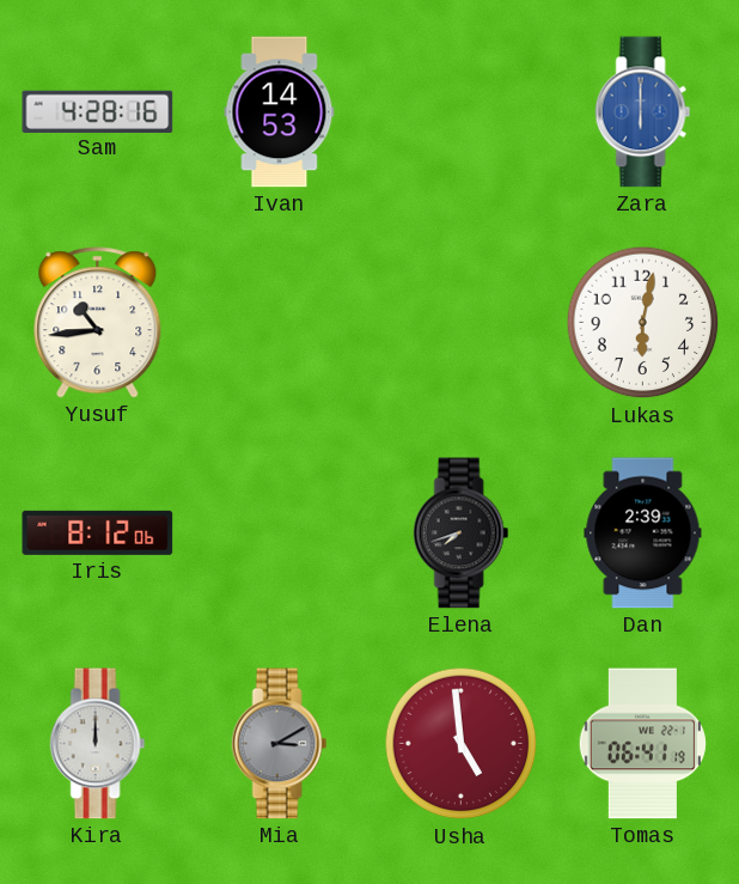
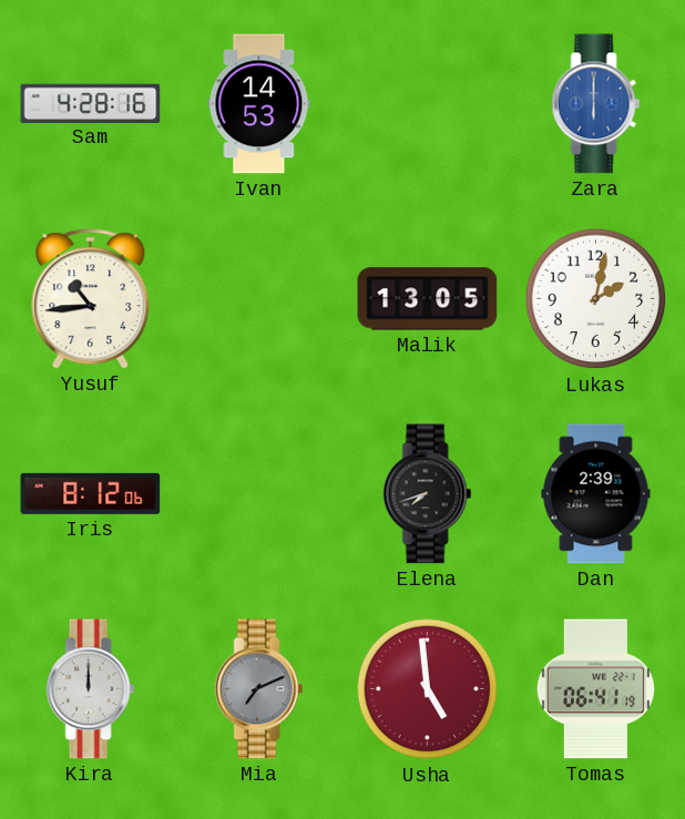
Malik: none -> 13:05
Lukas: 6:02 -> 2:02
Mia: 3:10 -> 7:11
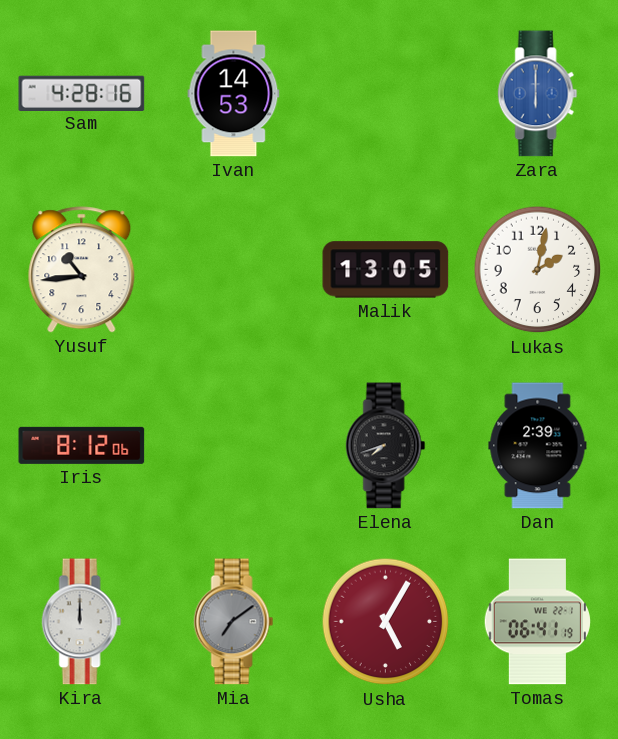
Mia: 7:11 -> 7:09
Usha: 4:59 -> 5:05
